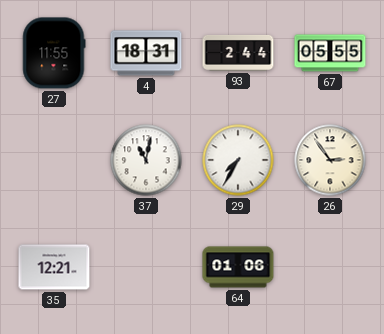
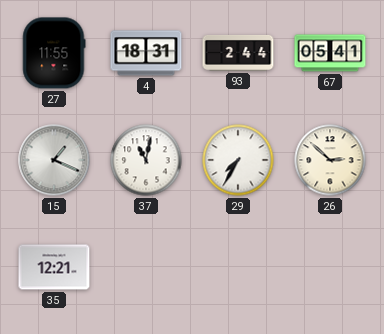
67: 05:55 -> 05:41
15: none -> 1:19
26: 2:54 -> 2:52
64: 01:06 -> none
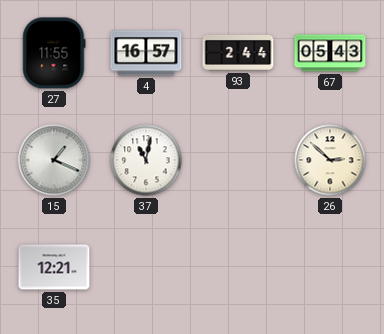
4: 18:31 -> 16:57
67: 05:41 -> 05:43
29: 7:35 -> none
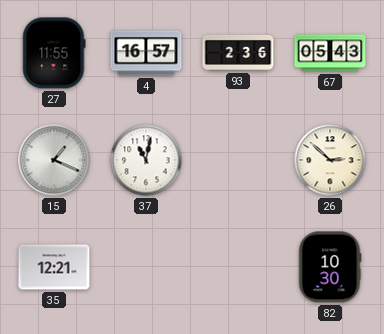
93: 2:44 -> 2:36
82: none -> 10:30
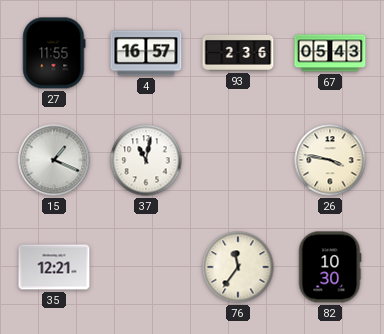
26: 2:52 -> 3:47
76: none -> 11:36
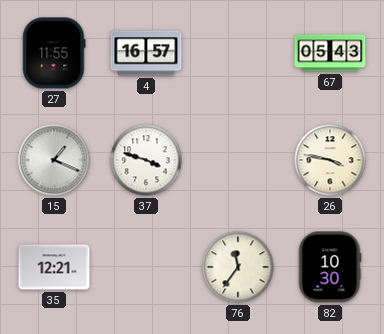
93: 2:36 -> none
37: 11:02 -> 3:48
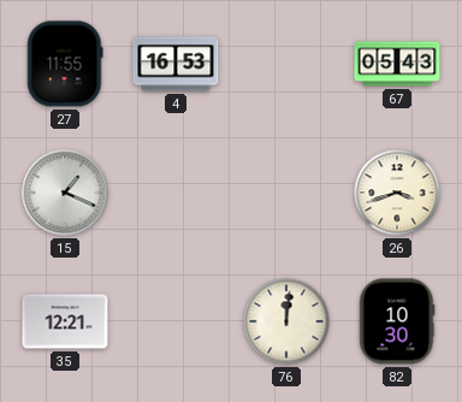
4: 16:57 -> 16:53
37: 3:48 -> none
26: 3:47 -> 3:42
76: 11:36 -> 12:01
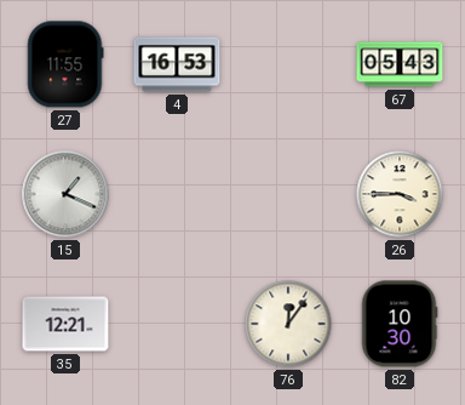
26: 3:42 -> 3:45
76: 12:01 -> 12:06
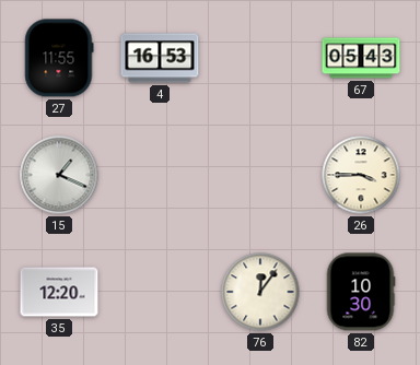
35: 12:21 -> 12:20
